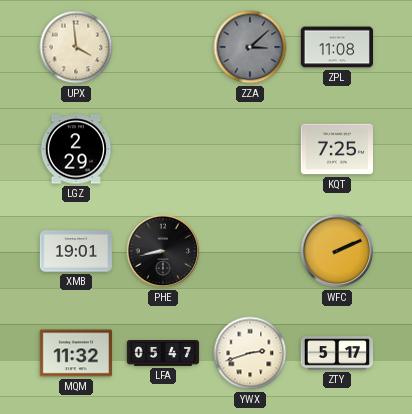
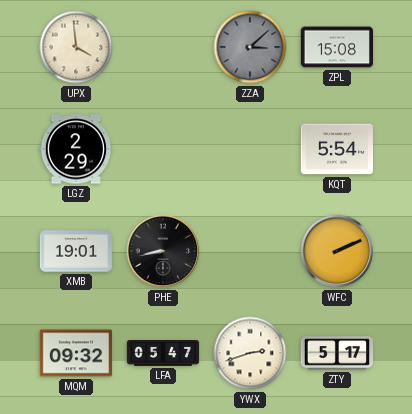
ZPL: 11:08 -> 15:08
KQT: 7:25 -> 5:54
MQM: 11:32 -> 09:32
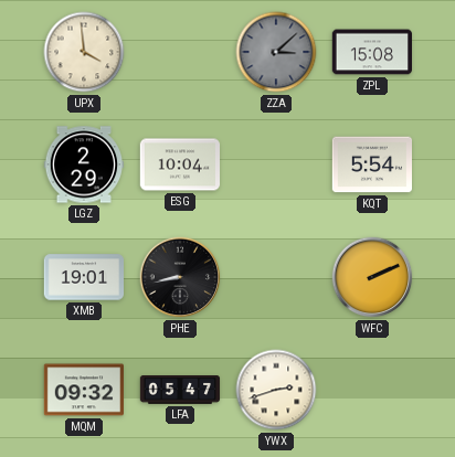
ESG: none -> 10:04
ZTY: 5:17 -> none
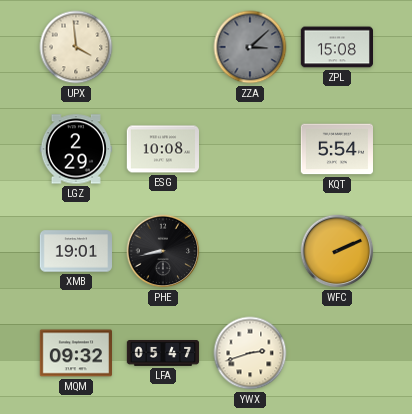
ESG: 10:04 -> 10:08
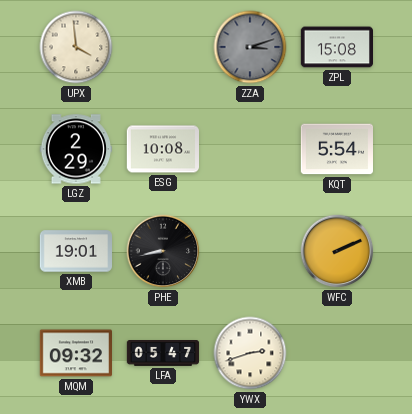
ZZA: 3:08 -> 3:12
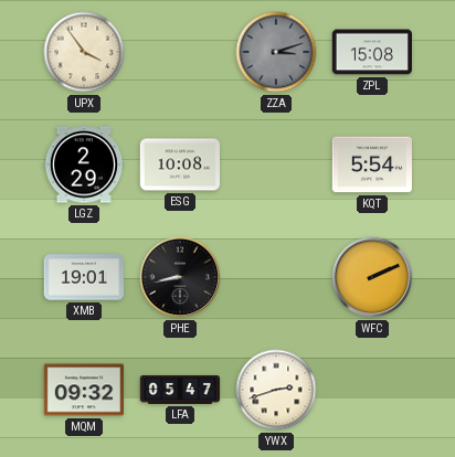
UPX: 3:59 -> 3:54
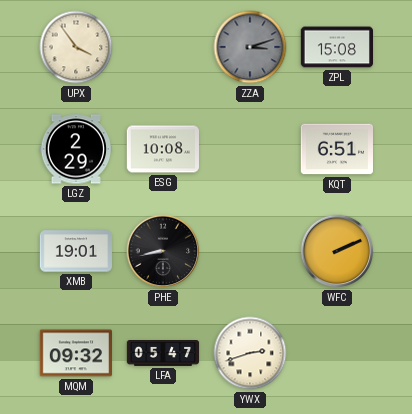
KQT: 5:54 -> 6:51
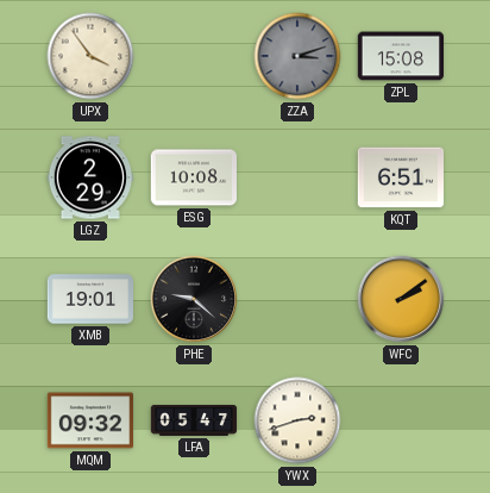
PHE: 8:43 -> 9:22
WFC: 2:11 -> 2:09
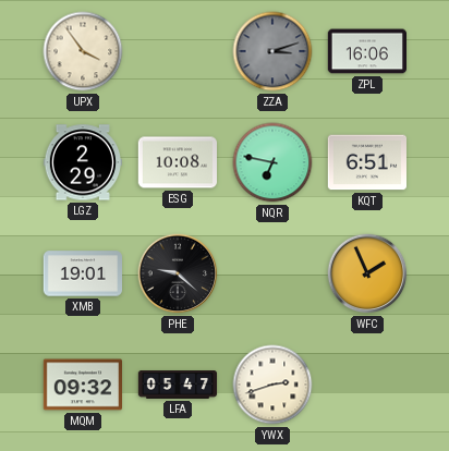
ZPL: 15:08 -> 16:06
NQR: none -> 6:47
WFC: 2:09 -> 1:56
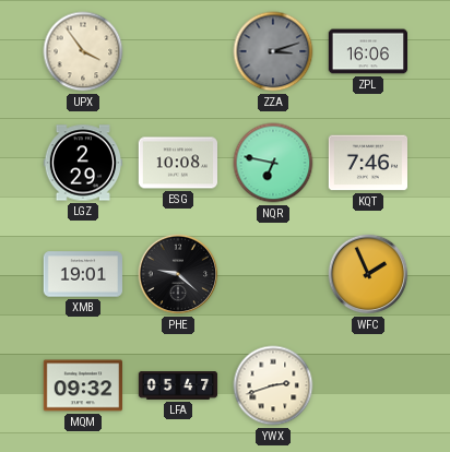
KQT: 6:51 -> 7:46
